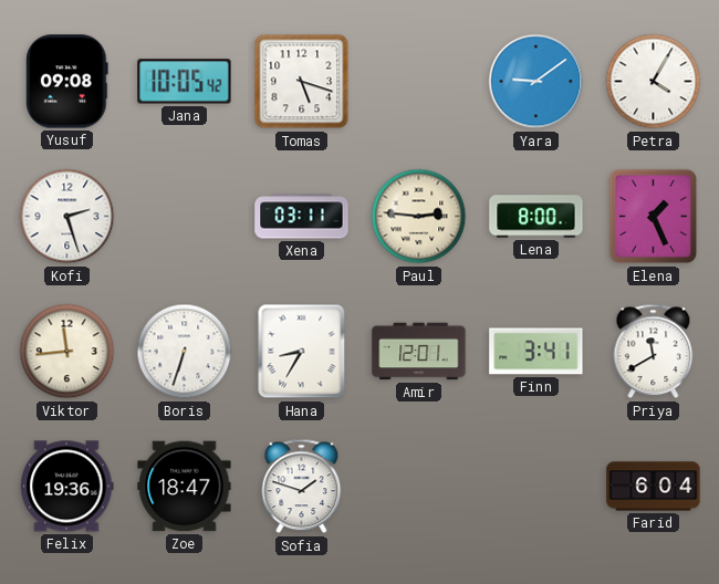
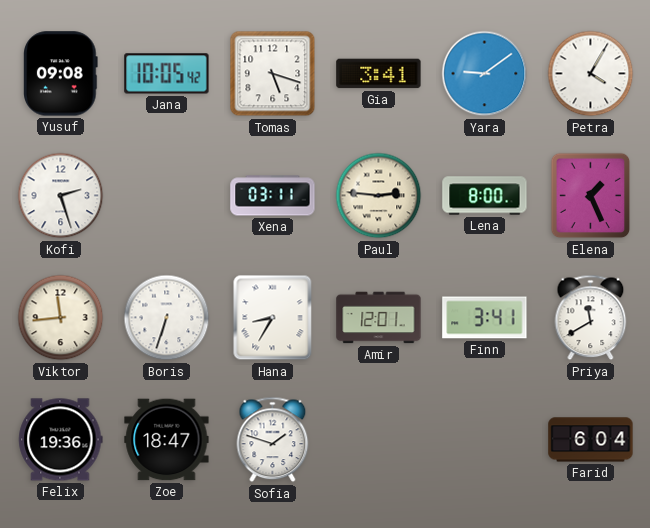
Gia: none -> 3:41
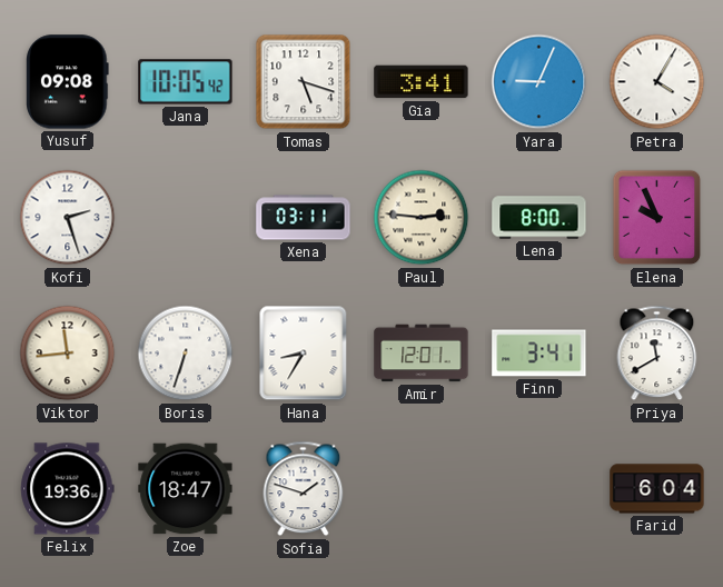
Yara: 9:09 -> 9:04
Elena: 1:26 -> 9:56
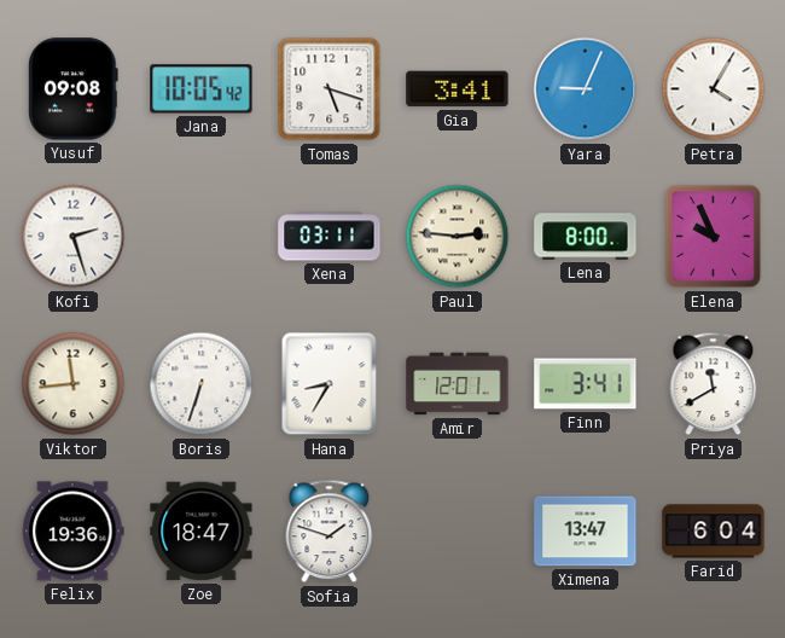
Ximena: none -> 13:47
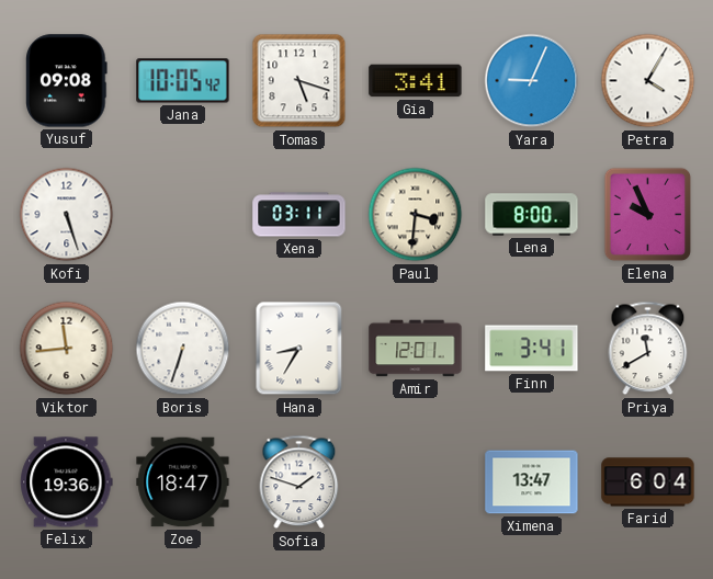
Kofi: 2:27 -> 5:27
Paul: 2:46 -> 3:31
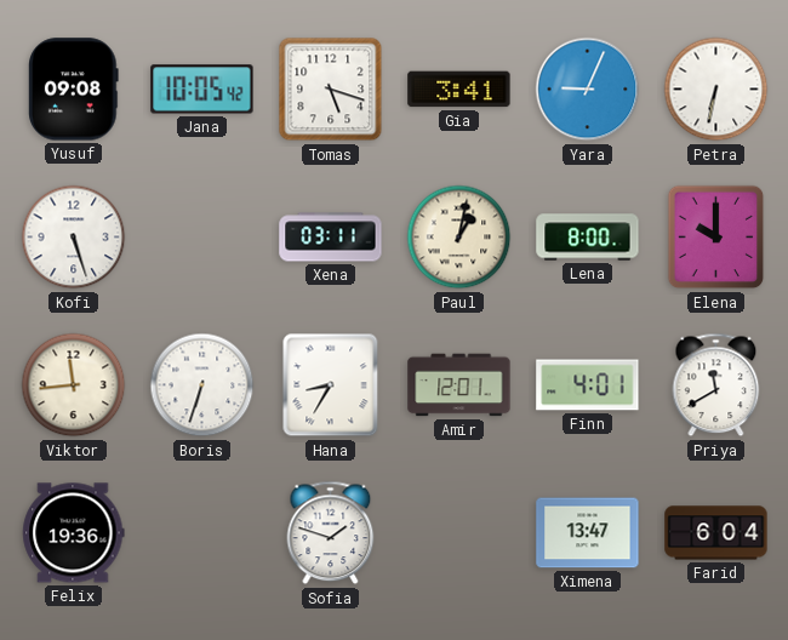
Petra: 4:05 -> 6:32
Paul: 3:31 -> 1:02
Elena: 9:56 -> 10:00
Finn: 3:41 -> 4:01
Zoe: 18:47 -> none
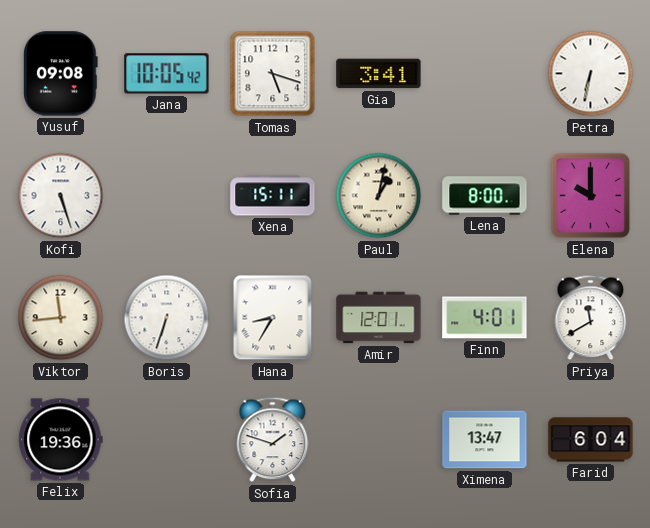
Yara: 9:04 -> none
Xena: 03:11 -> 15:11
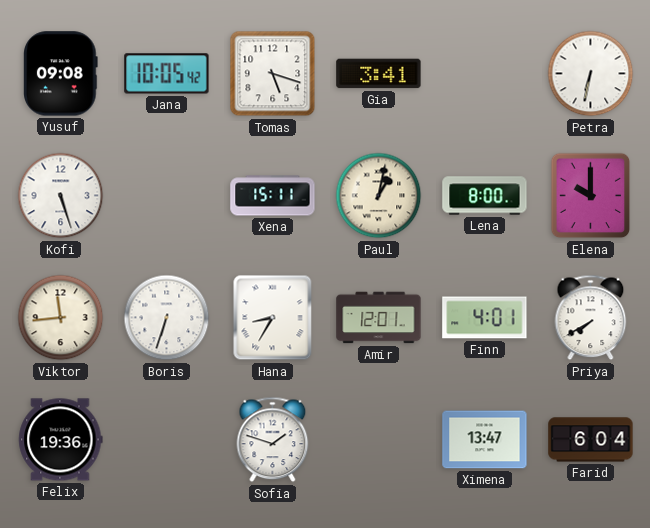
Priya: 11:40 -> 7:40
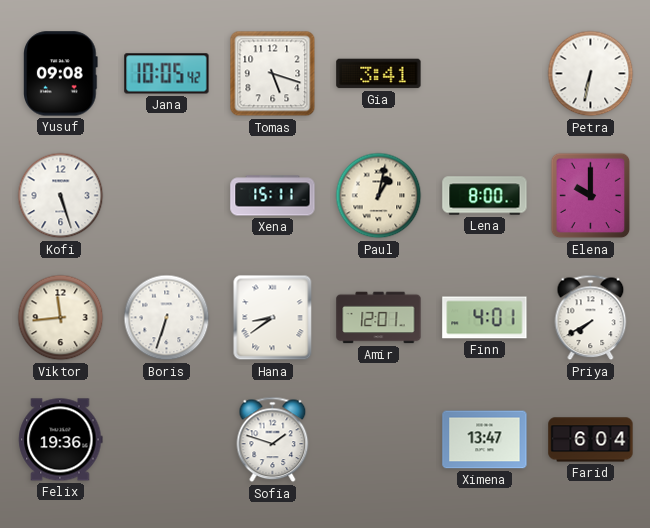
Hana: 8:35 -> 8:39
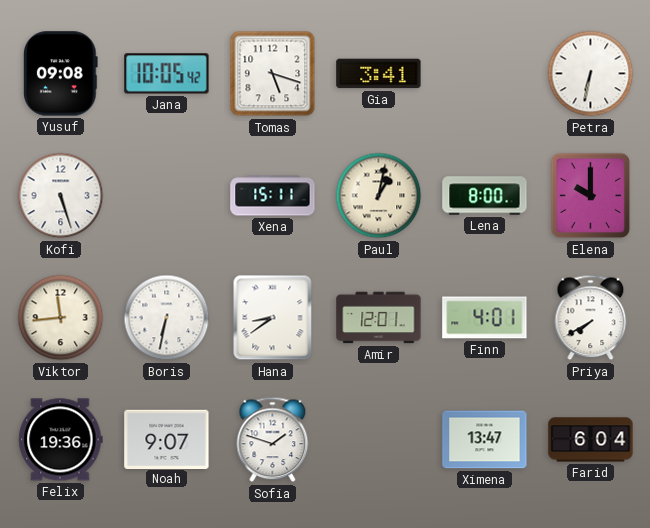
Boris: 6:33 -> 6:32
Noah: none -> 9:07
